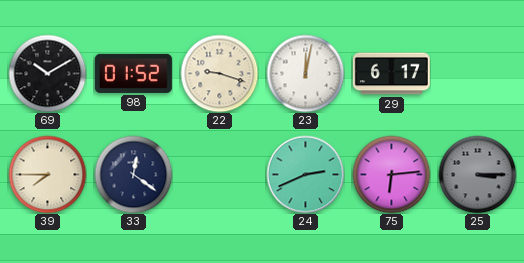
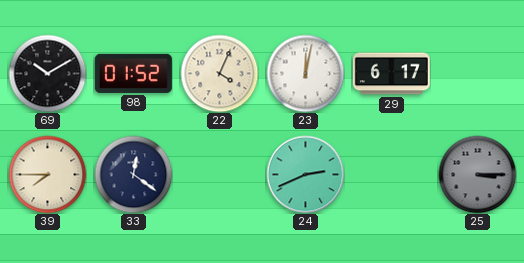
22: 9:18 -> 4:04
75: 6:14 -> none
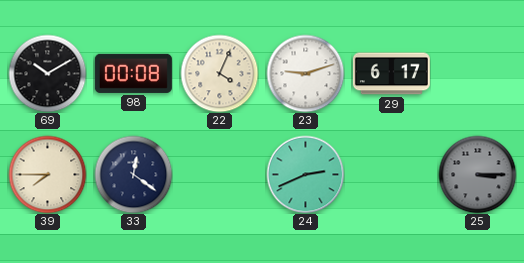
98: 01:52 -> 00:08
23: 12:02 -> 9:12
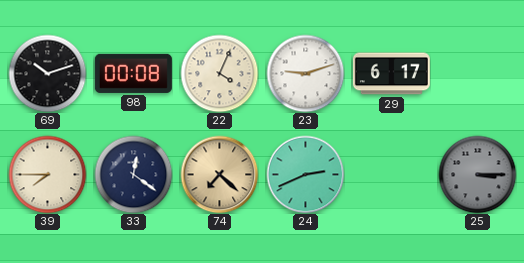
69: 10:10 -> 10:12
74: none -> 7:22
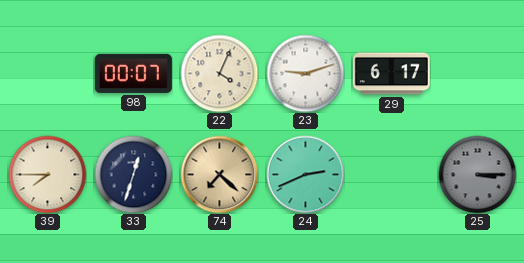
69: 10:12 -> none
98: 00:08 -> 00:07
33: 12:21 -> 12:33
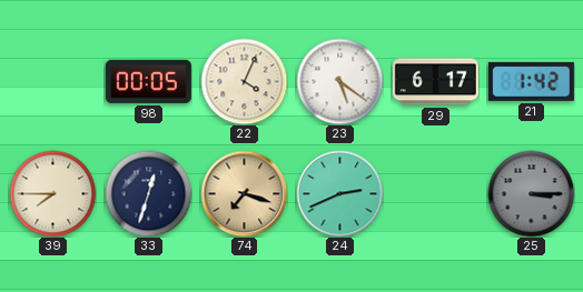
98: 00:07 -> 00:05
23: 9:12 -> 5:21
21: none -> 1:42
74: 7:22 -> 7:18
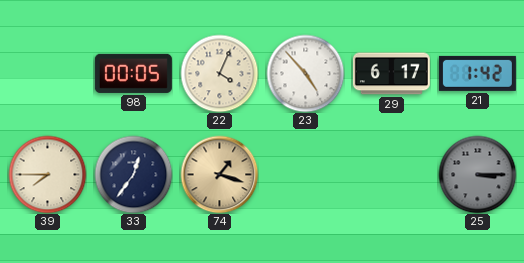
23: 5:21 -> 4:53
33: 12:33 -> 12:36
74: 7:18 -> 1:18
24: 2:41 -> none
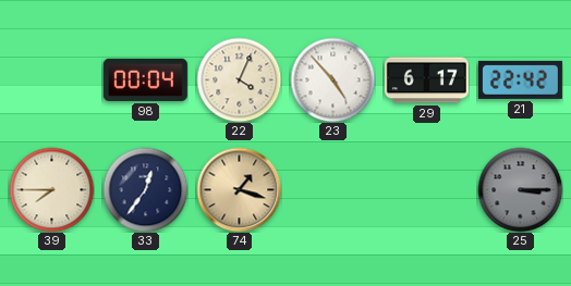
98: 00:05 -> 00:04
21: 1:42 -> 22:42
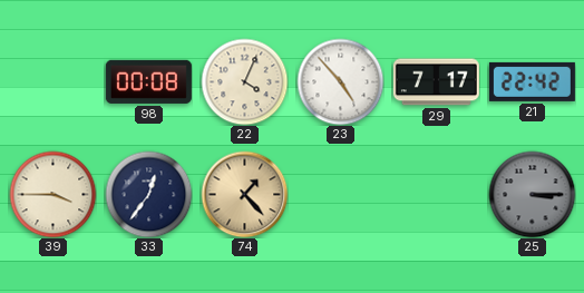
98: 00:04 -> 00:08
29: 6:17 -> 7:17
39: 7:45 -> 3:45
74: 1:18 -> 1:23
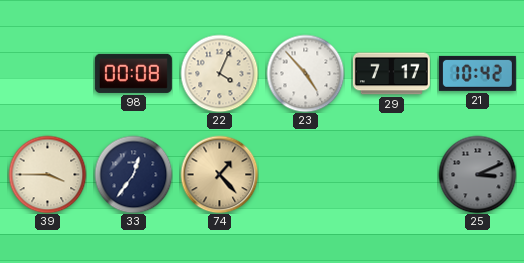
21: 22:42 -> 10:42
25: 3:15 -> 3:11
